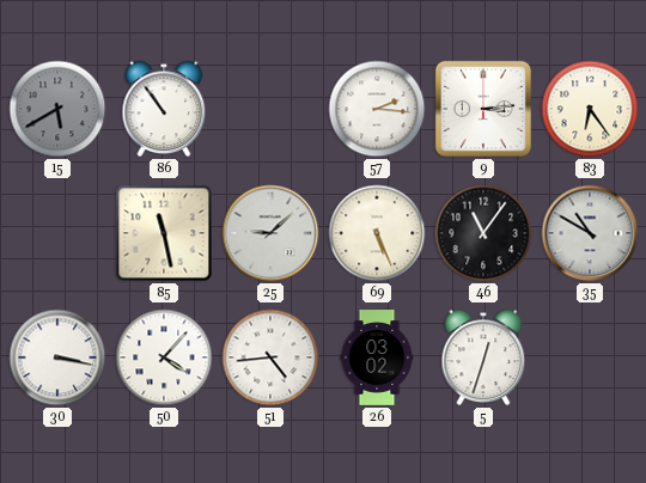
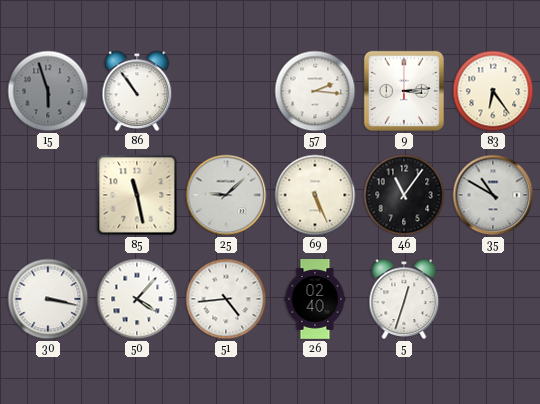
15: 5:40 -> 5:57
26: 03:02 -> 02:40
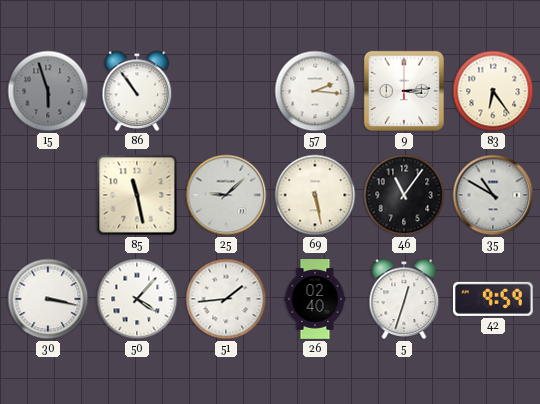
69: 5:26 -> 5:28
51: 4:44 -> 1:44
42: none -> 9:59
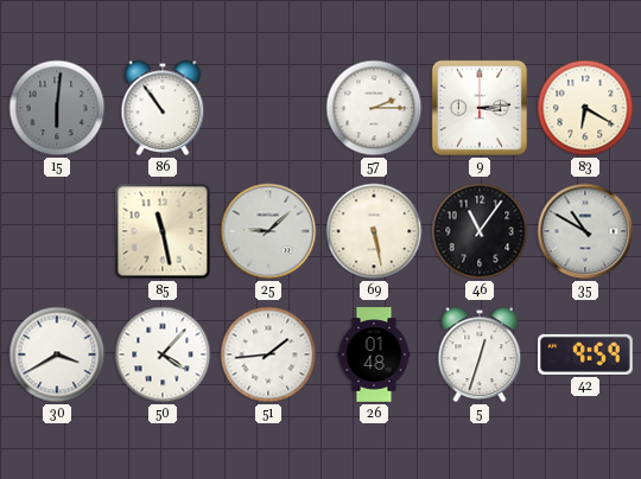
15: 5:57 -> 6:01
57: 2:16 -> 2:15
83: 6:24 -> 6:20
30: 3:17 -> 3:40
26: 02:40 -> 01:48
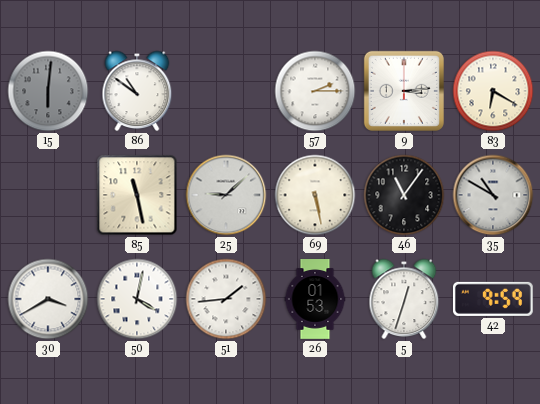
86: 10:54 -> 10:51
50: 4:07 -> 4:02
26: 01:48 -> 01:53
